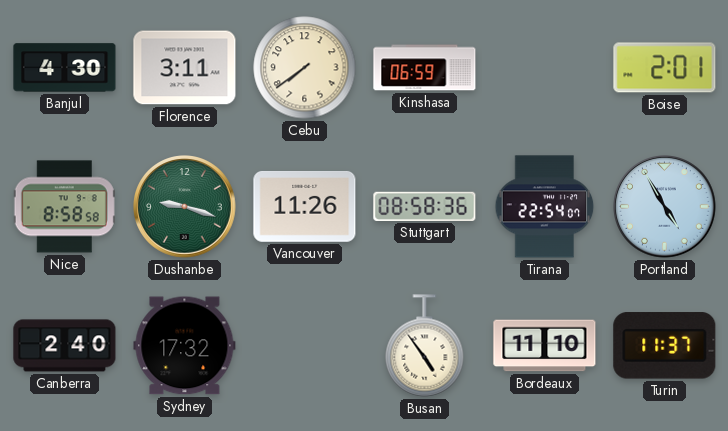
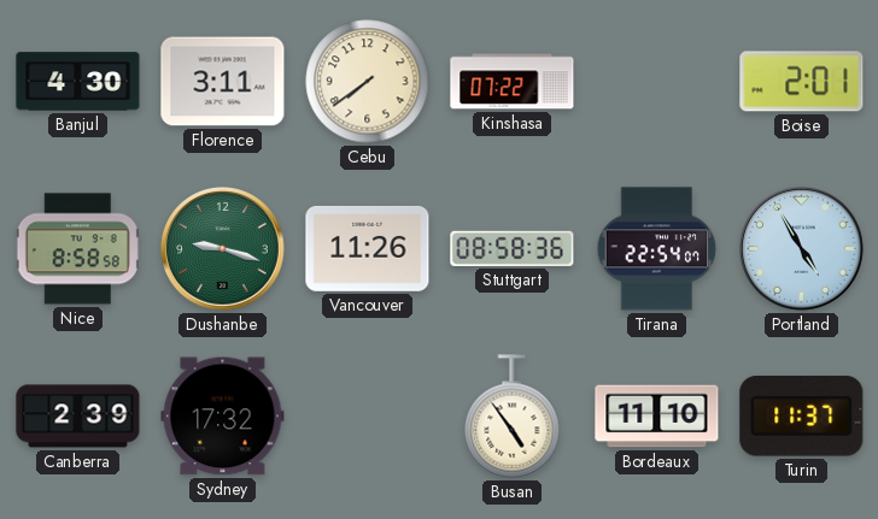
Kinshasa: 06:59 -> 07:22
Canberra: 2:40 -> 2:39
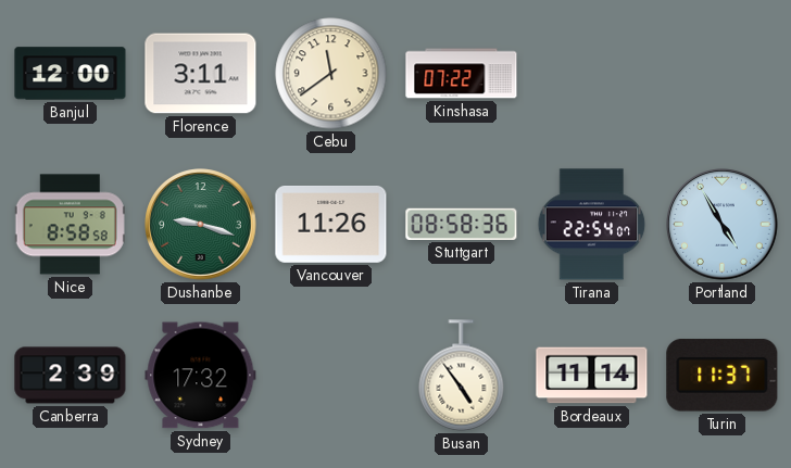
Banjul: 4:30 -> 12:00
Cebu: 7:39 -> 11:39
Boise: 2:01 -> none
Bordeaux: 11:10 -> 11:14
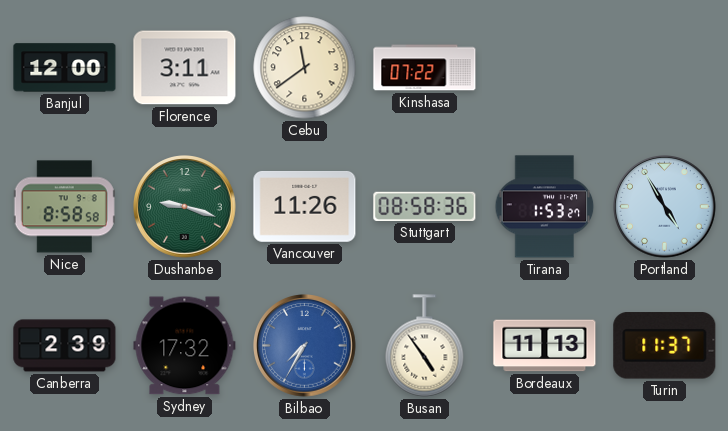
Tirana: 22:54 -> 1:53
Bilbao: none -> 7:35
Bordeaux: 11:14 -> 11:13
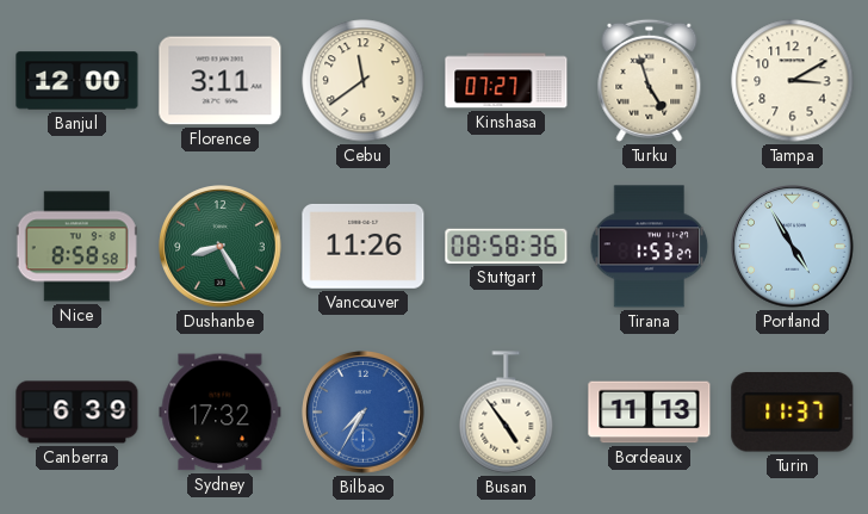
Kinshasa: 07:22 -> 07:27
Turku: none -> 4:57
Tampa: none -> 3:10
Dushanbe: 9:18 -> 8:25
Canberra: 2:39 -> 6:39
